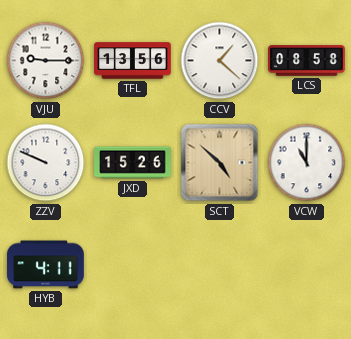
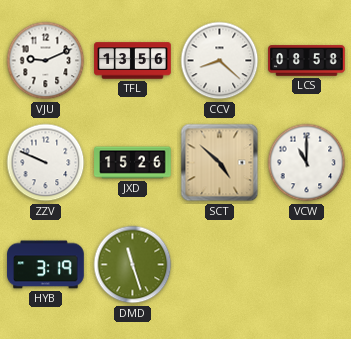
VJU: 9:15 -> 9:11
CCV: 1:22 -> 8:22
HYB: 4:11 -> 3:19
DMD: none -> 11:27
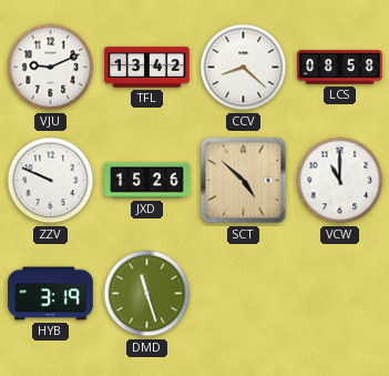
TFL: 13:56 -> 13:42
